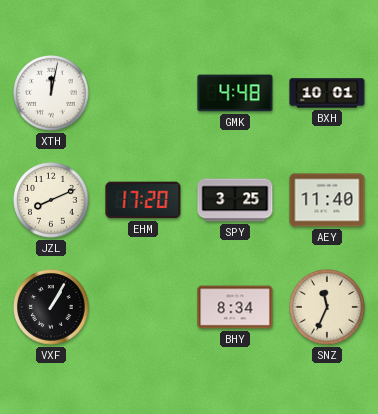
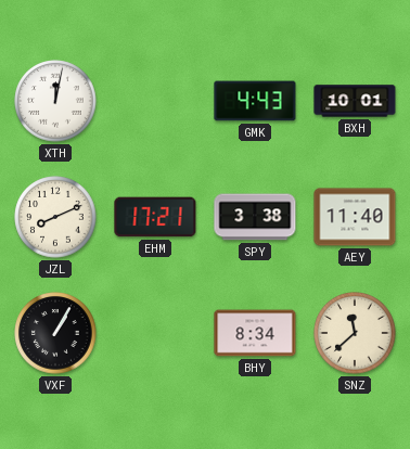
GMK: 4:48 -> 4:43
EHM: 17:20 -> 17:21
SPY: 3:25 -> 3:38
SNZ: 11:34 -> 11:38
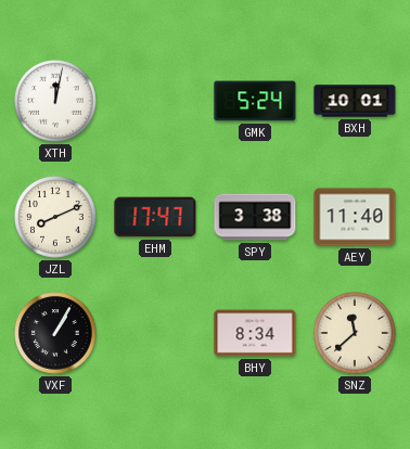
GMK: 4:43 -> 5:24
EHM: 17:21 -> 17:47
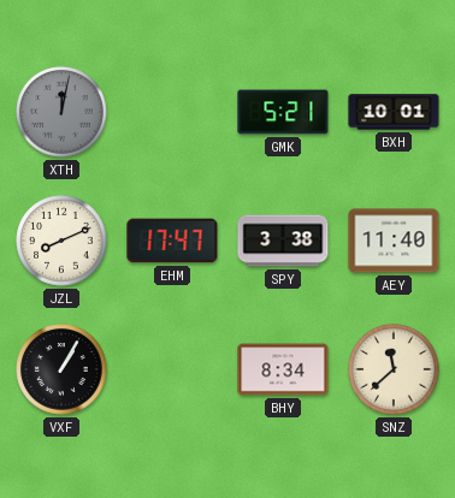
XTH dial: white -> grey
GMK: 5:24 -> 5:21
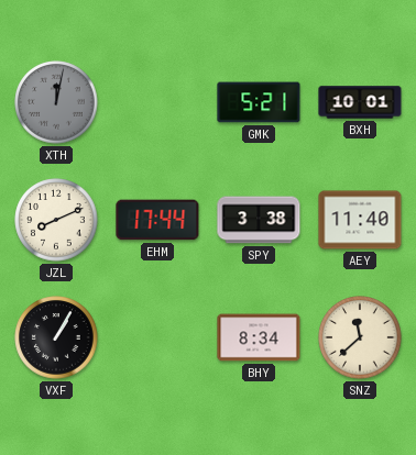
EHM: 17:47 -> 17:44
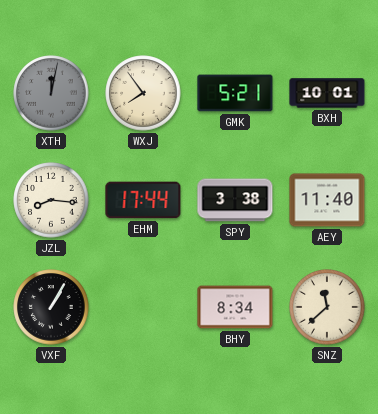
WXJ: none -> 7:54
JZL: 8:11 -> 8:16
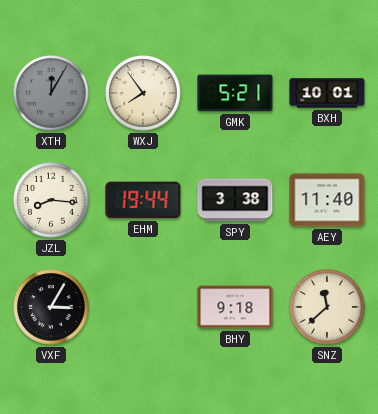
XTH: 12:02 -> 12:05
EHM: 17:44 -> 19:44
VXF: 1:05 -> 3:05
BHY: 8:34 -> 9:18
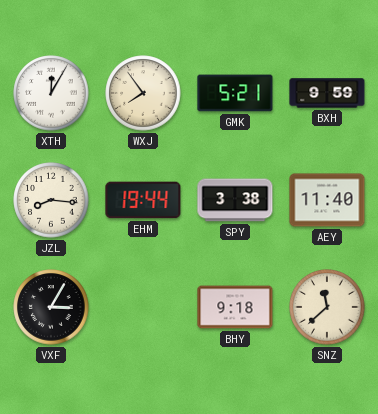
XTH dial: grey -> white
BXH: 10:01 -> 9:59
